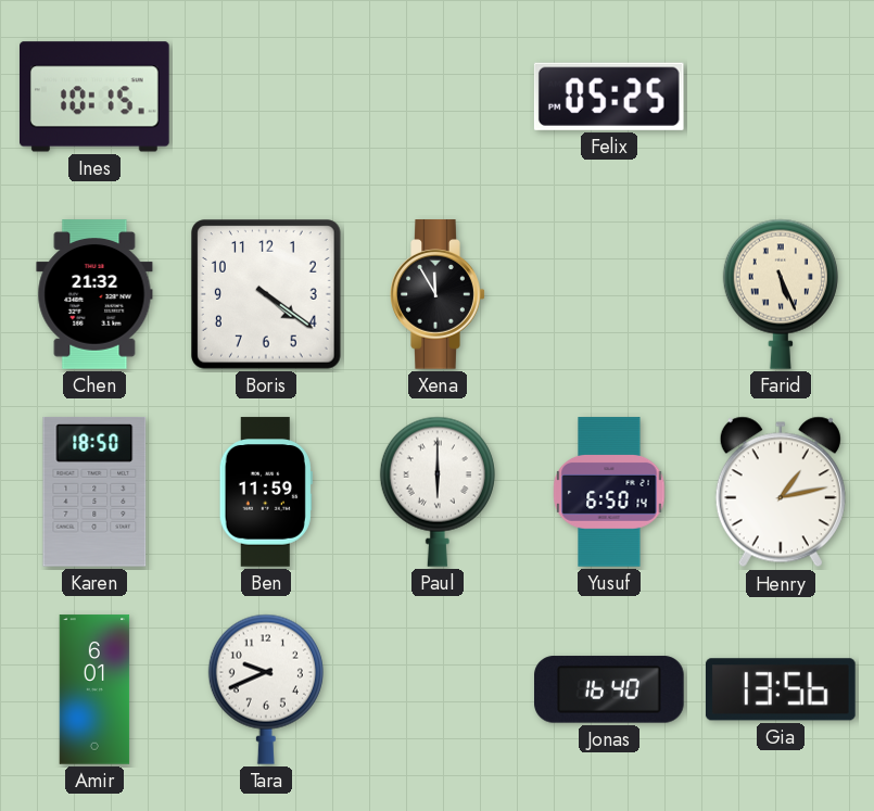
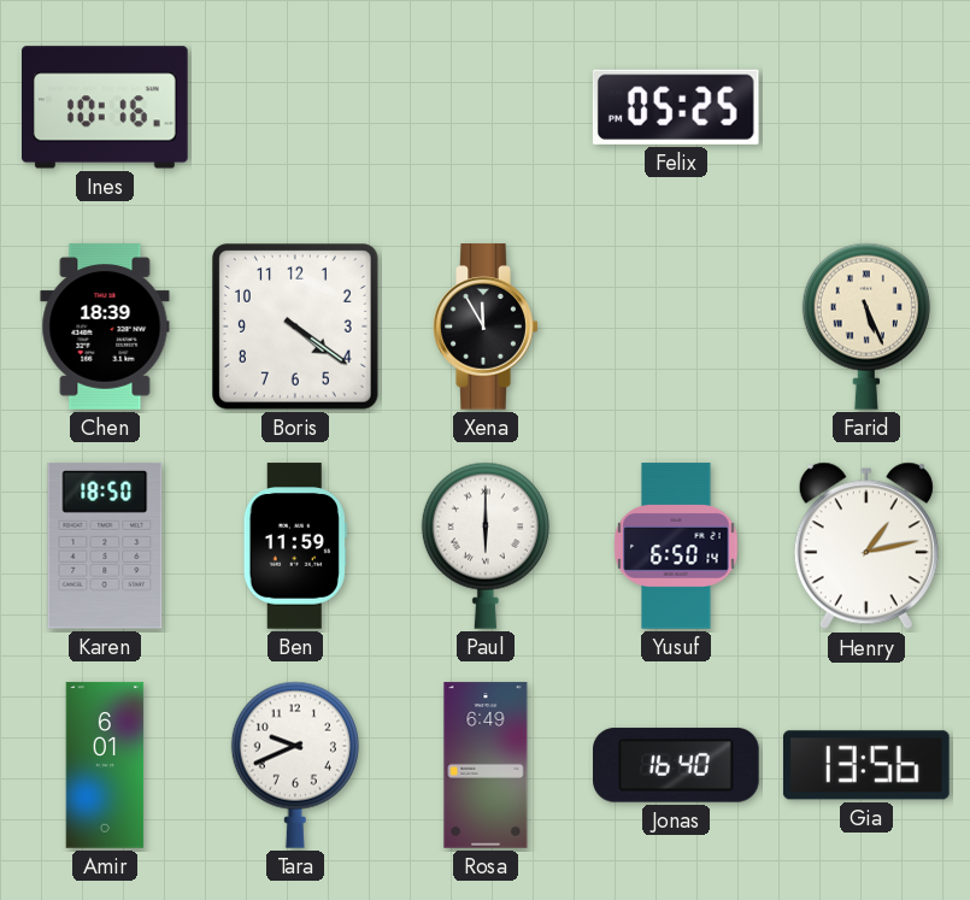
Ines: 10:15 -> 10:16
Chen: 21:32 -> 18:39
Rosa: none -> 6:49
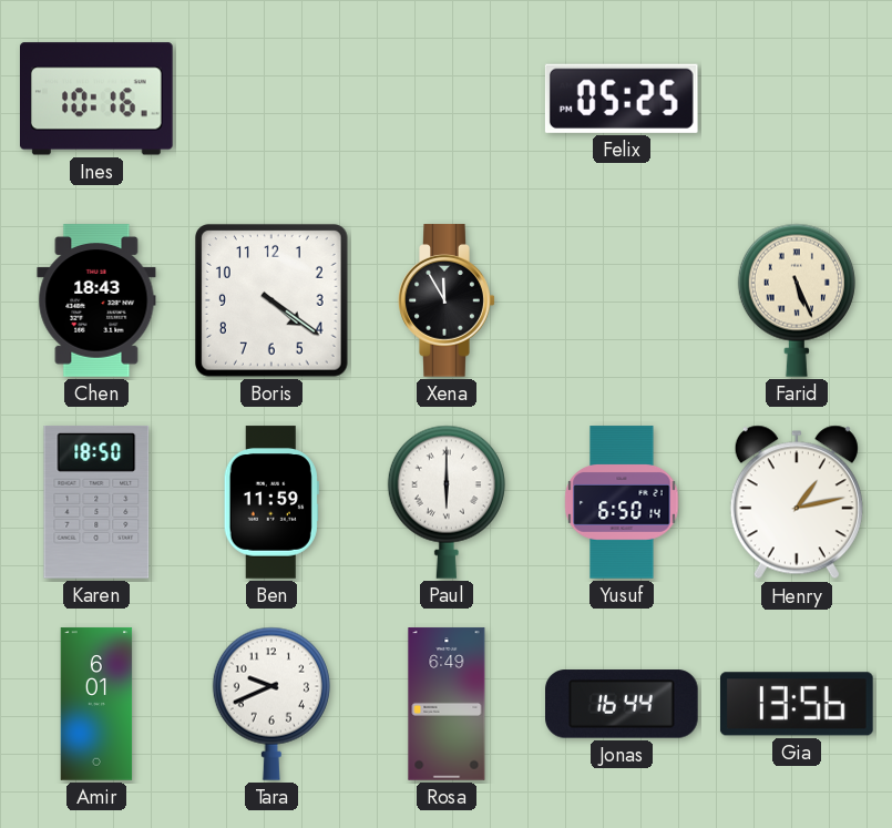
Chen: 18:39 -> 18:43
Jonas: 16:40 -> 16:44
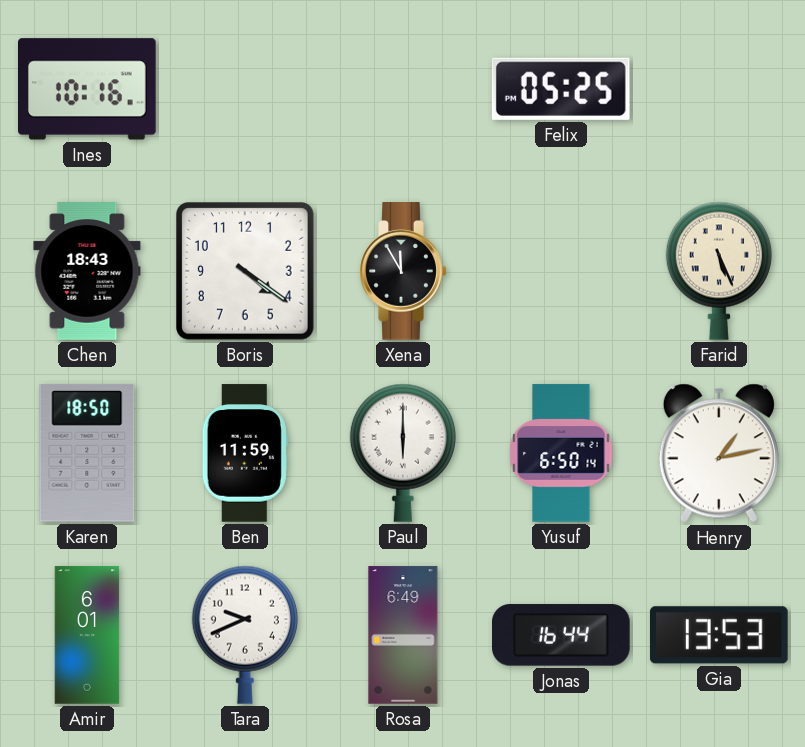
Gia: 13:56 -> 13:53
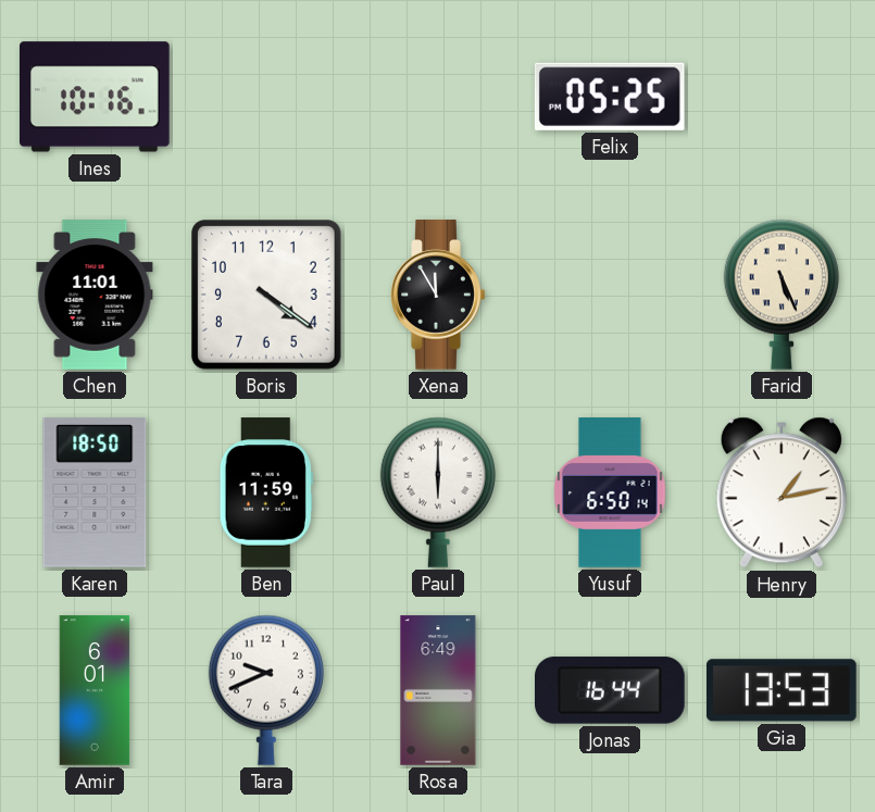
Chen: 18:43 -> 11:01
